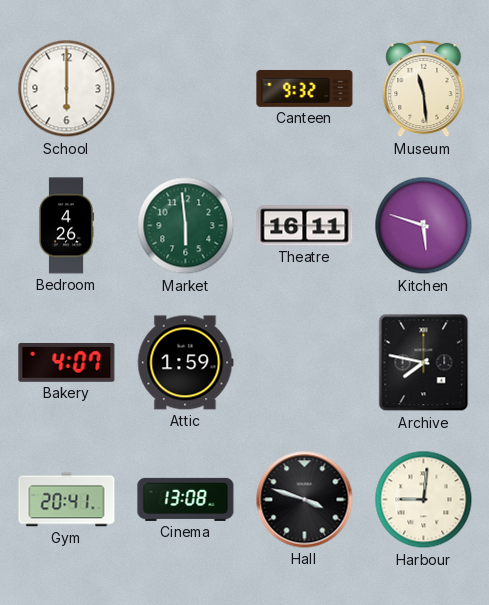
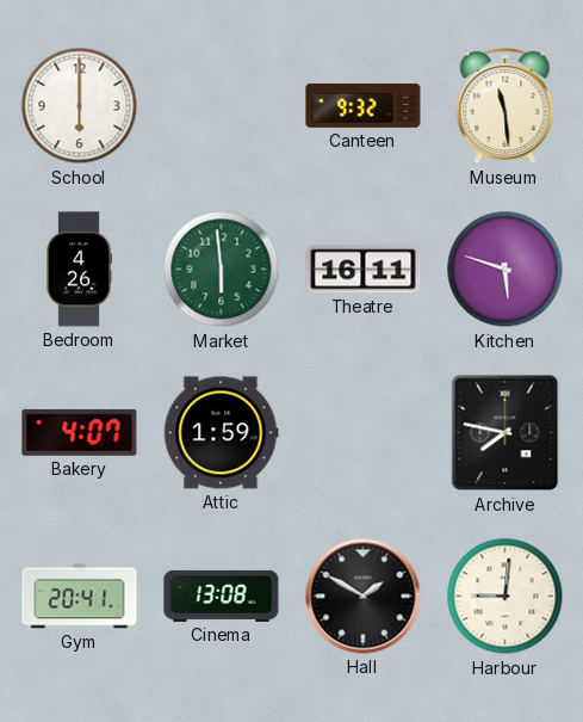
Hall: 3:48 -> 1:50
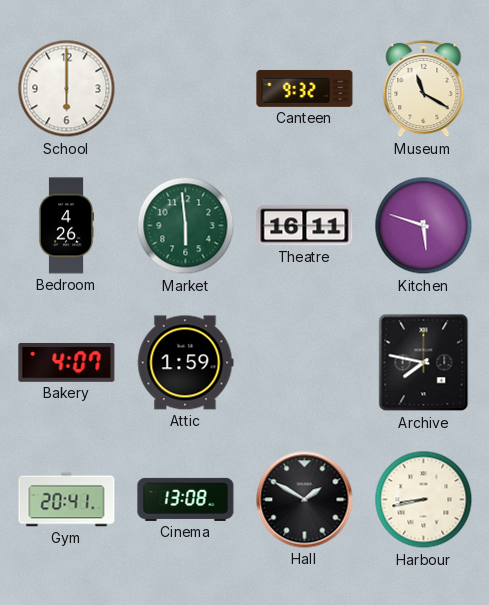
Museum: 11:29 -> 11:20
Harbour: 9:01 -> 8:43
